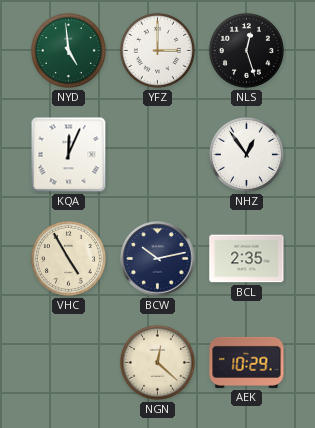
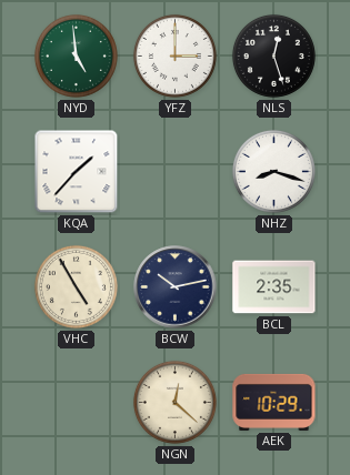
KQA: 12:04 -> 1:37
NHZ: 12:54 -> 8:18
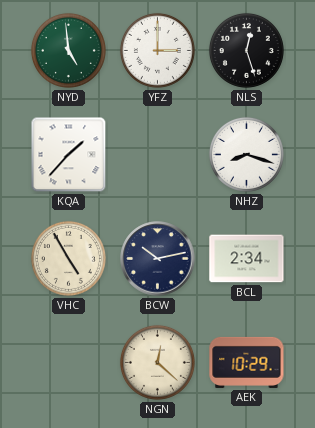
BCL: 2:35 -> 2:34
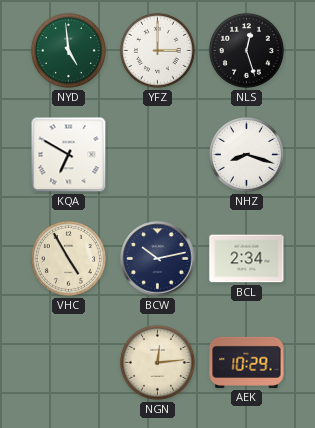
KQA: 1:37 -> 6:50
NGN: 12:22 -> 12:14
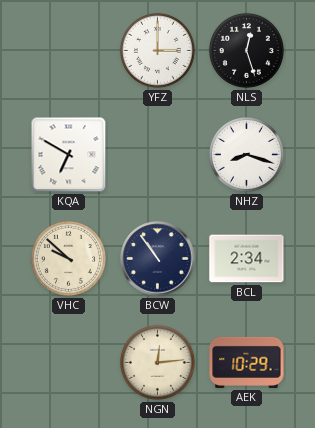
NYD: 4:59 -> none
VHC: 4:55 -> 9:52
BCW: 10:13 -> 10:54
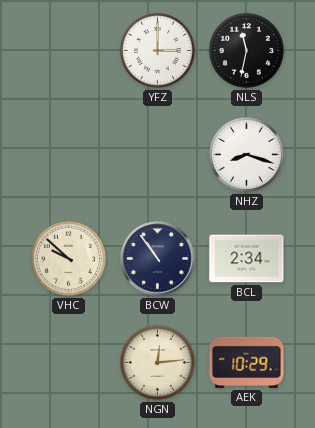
NLS: 12:27 -> 11:32
KQA: 6:50 -> none
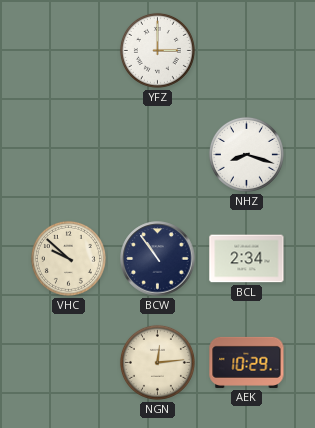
NLS: 11:32 -> none
